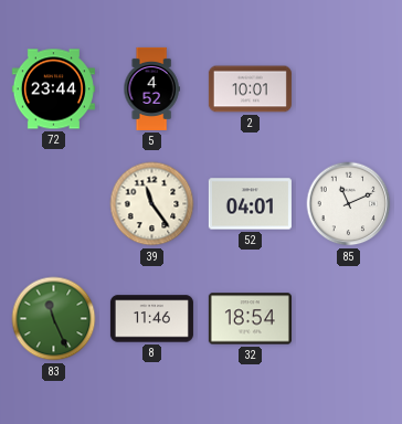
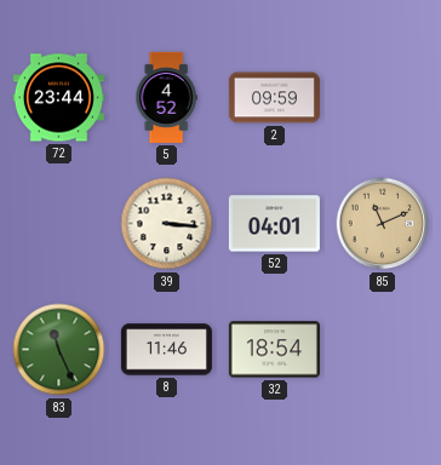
2: 10:01 -> 09:59
39: 11:24 -> 3:16
85 dial: white -> champagne
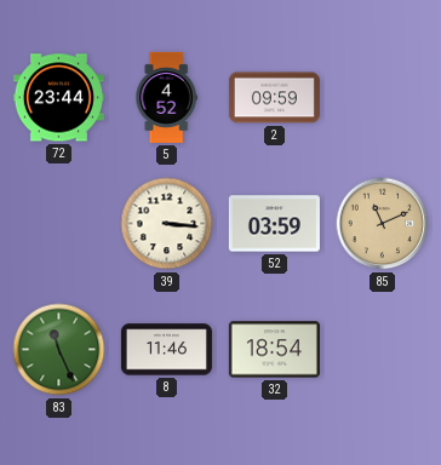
52: 04:01 -> 03:59
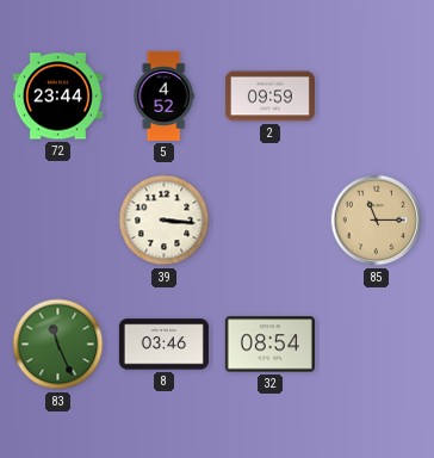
52: 03:59 -> none
85: 11:11 -> 11:15
8: 11:46 -> 03:46
32: 18:54 -> 08:54
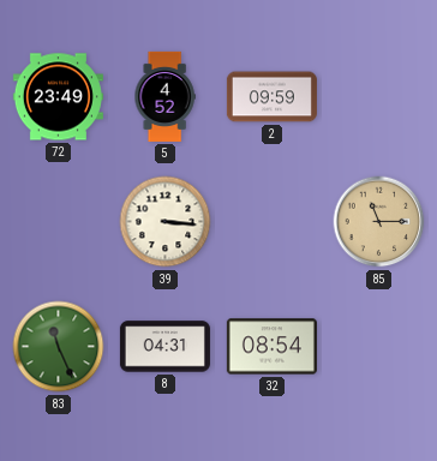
72: 23:44 -> 23:49
8: 03:46 -> 04:31
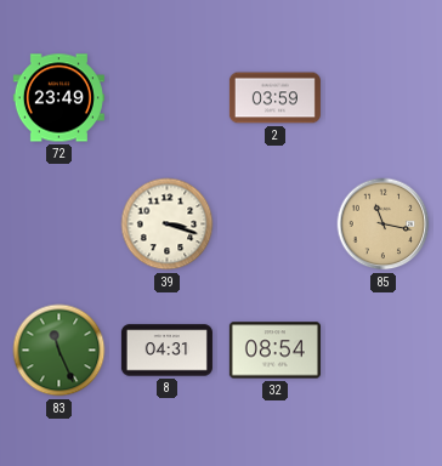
5: 4:52 -> none
2: 09:59 -> 03:59
39: 3:16 -> 3:18
85: 11:15 -> 11:17
